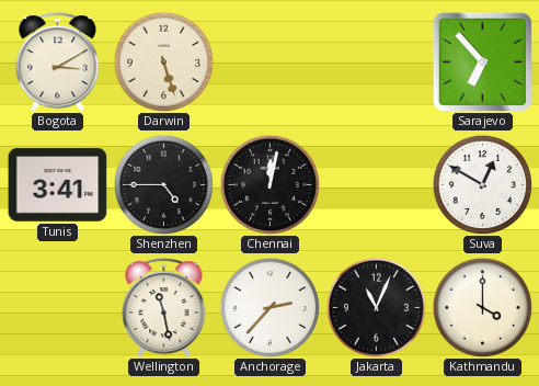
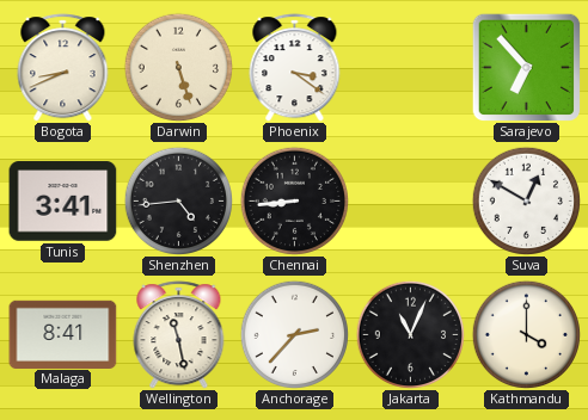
Bogota: 3:10 -> 8:41
Phoenix: none -> 3:21
Shenzhen: 4:45 -> 4:44
Chennai: 12:02 -> 8:44
Malaga: none -> 8:41
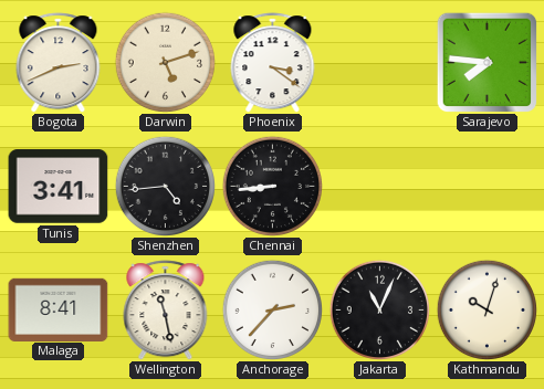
Bogota: 8:41 -> 2:41
Darwin: 5:27 -> 5:12
Sarajevo: 6:53 -> 7:46
Suva: 12:50 -> none
Kathmandu: 4:00 -> 10:03
